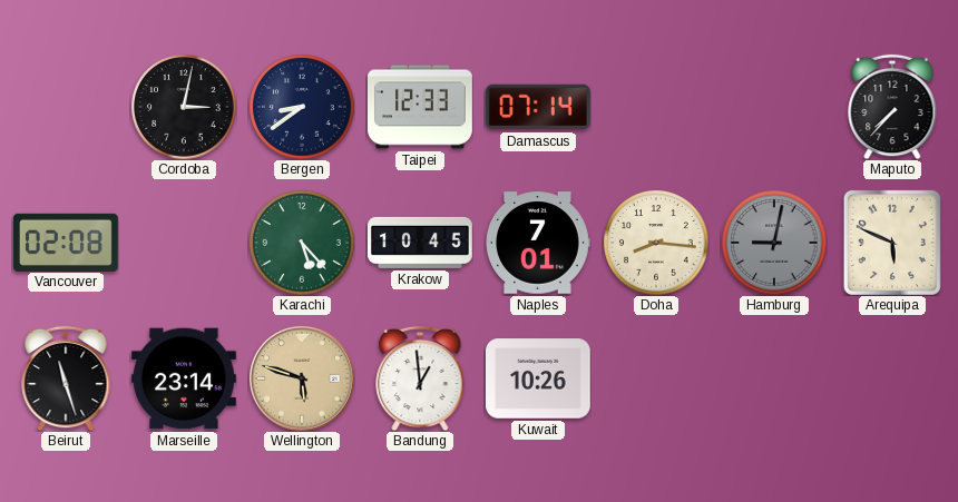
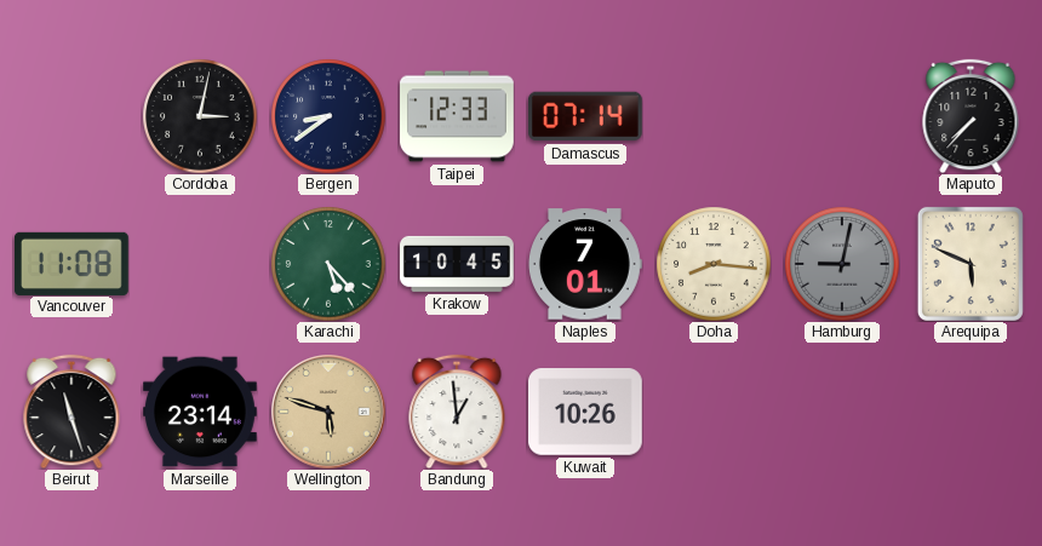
Vancouver: 02:08 -> 11:08
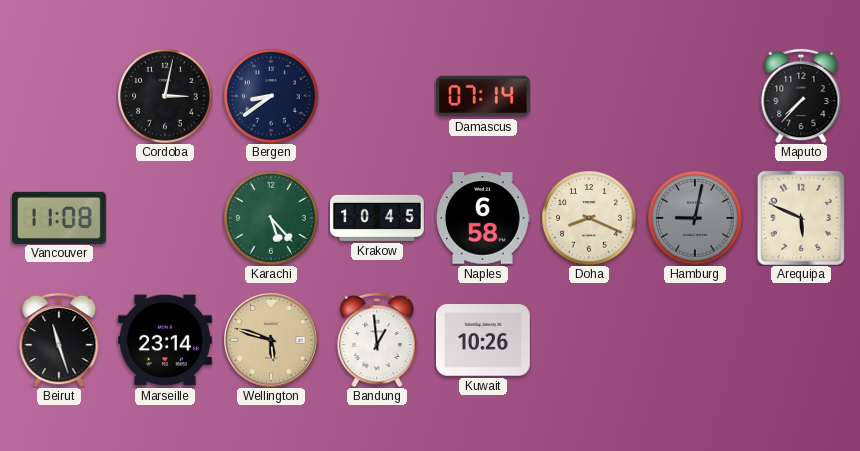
Taipei: 12:33 -> none
Naples: 7:01 -> 6:58
Doha: 8:16 -> 8:19
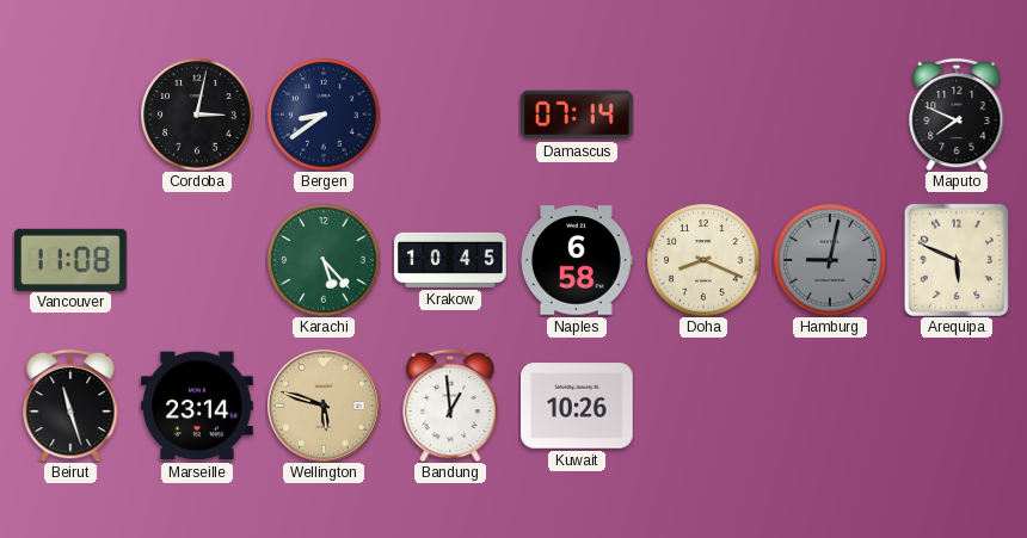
Maputo: 7:37 -> 7:49
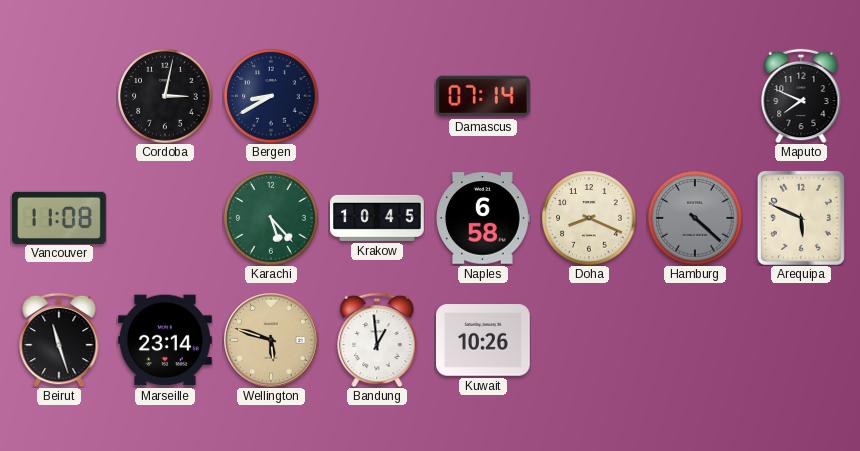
Bergen: 8:39 -> 8:40
Hamburg: 9:02 -> 4:22
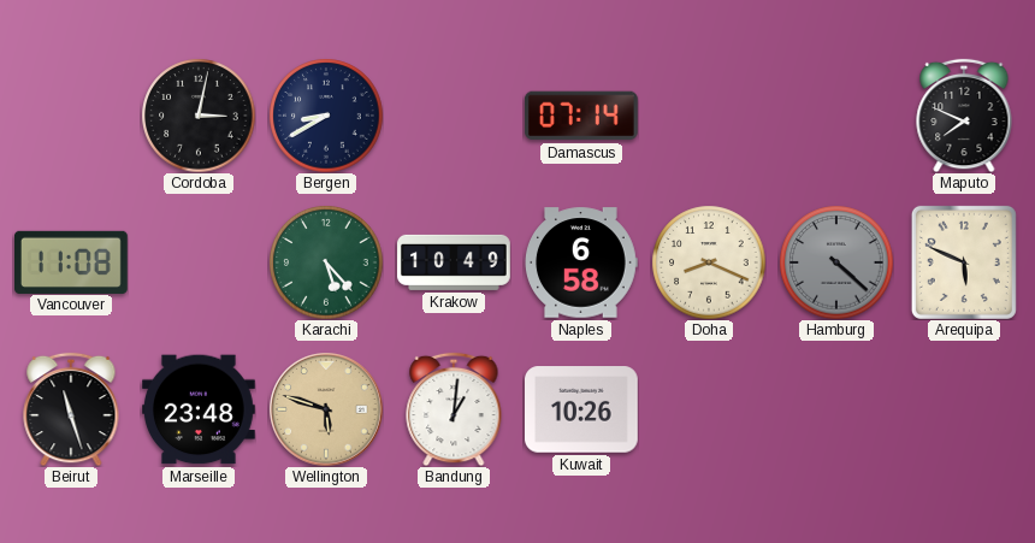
Krakow: 10:45 -> 10:49
Marseille: 23:14 -> 23:48
Bandung: 12:59 -> 1:01
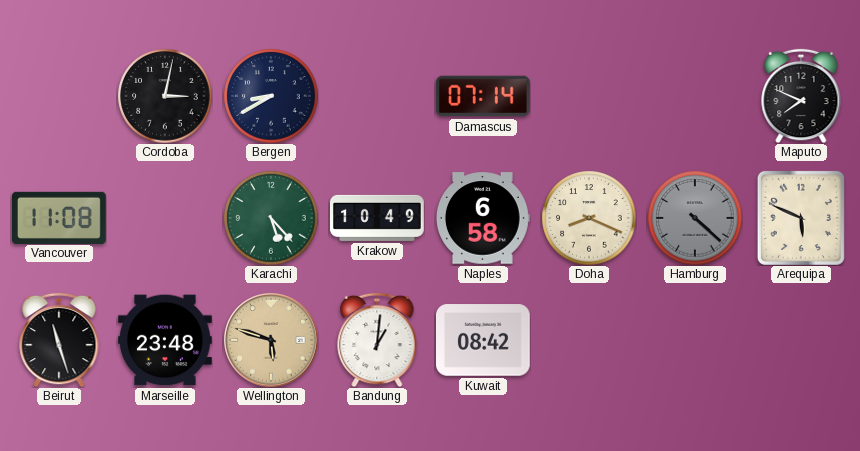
Kuwait: 10:26 -> 08:42
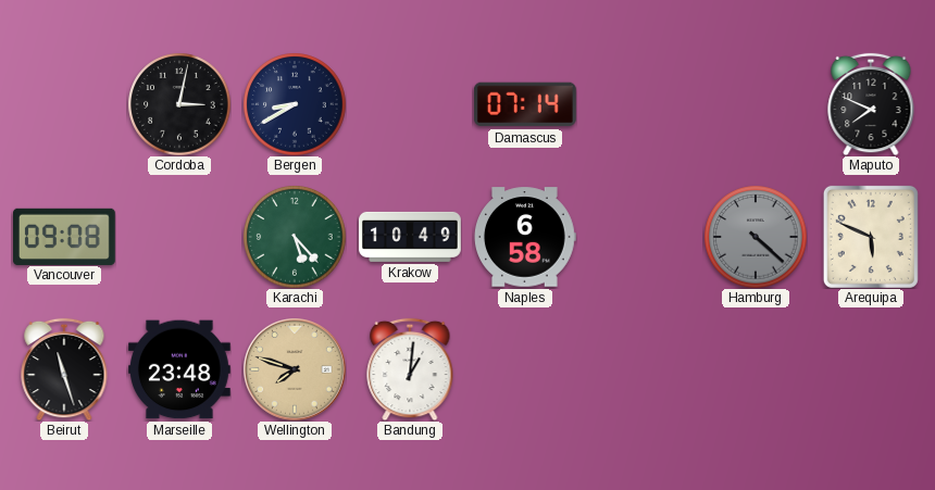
Vancouver: 11:08 -> 09:08
Doha: 8:19 -> none
Wellington: 5:48 -> 7:48
Kuwait: 08:42 -> none
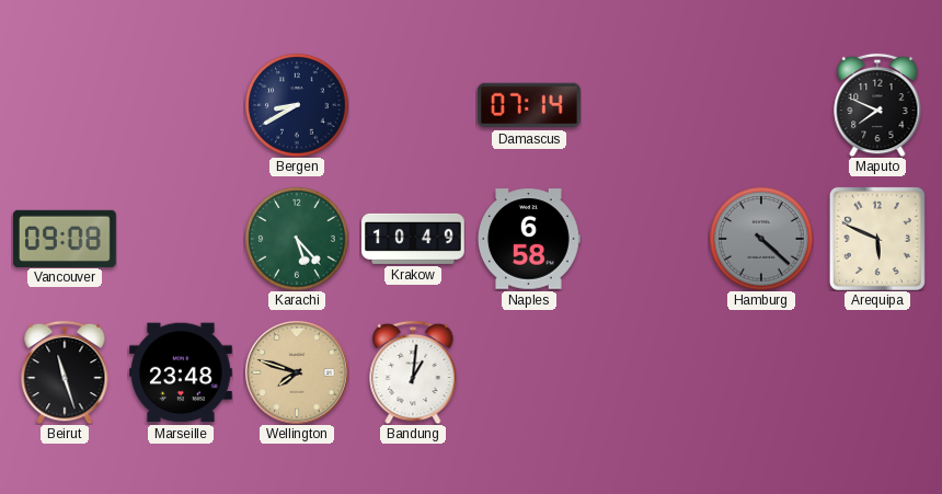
Cordoba: 3:02 -> none
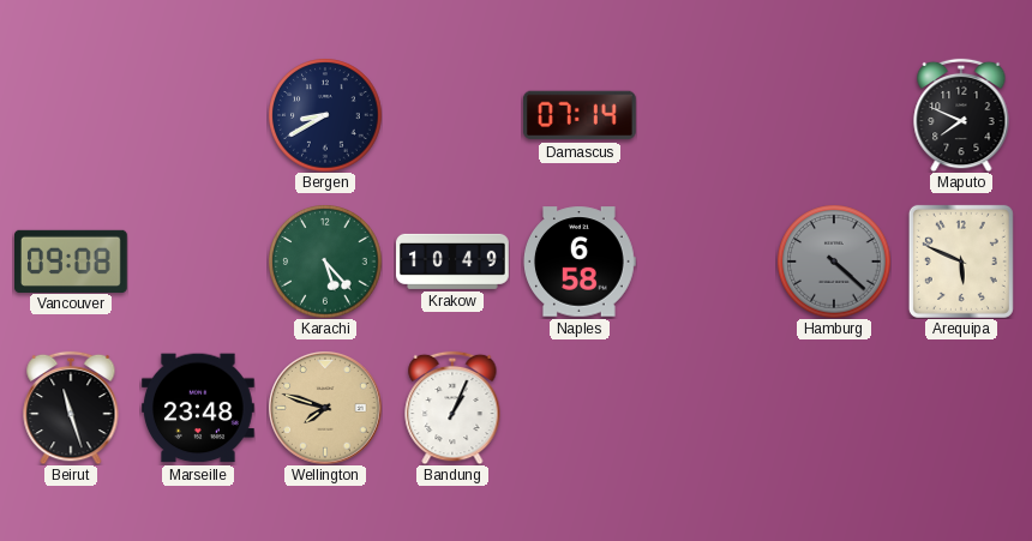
Bandung: 1:01 -> 1:04
